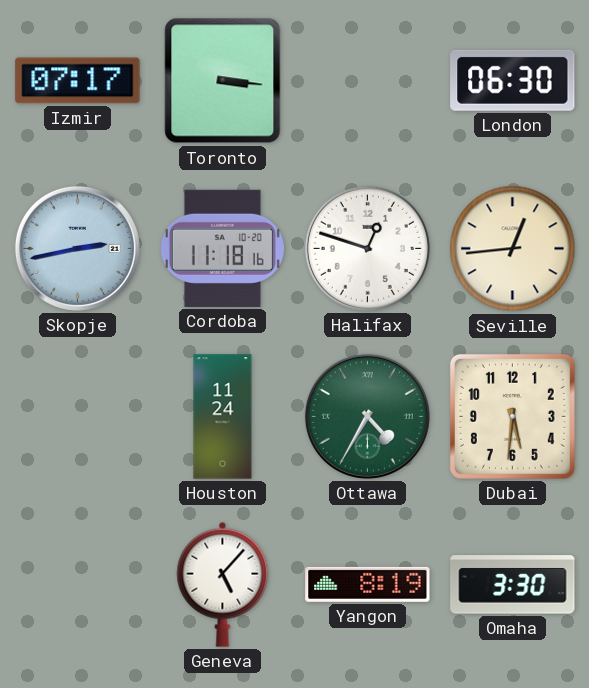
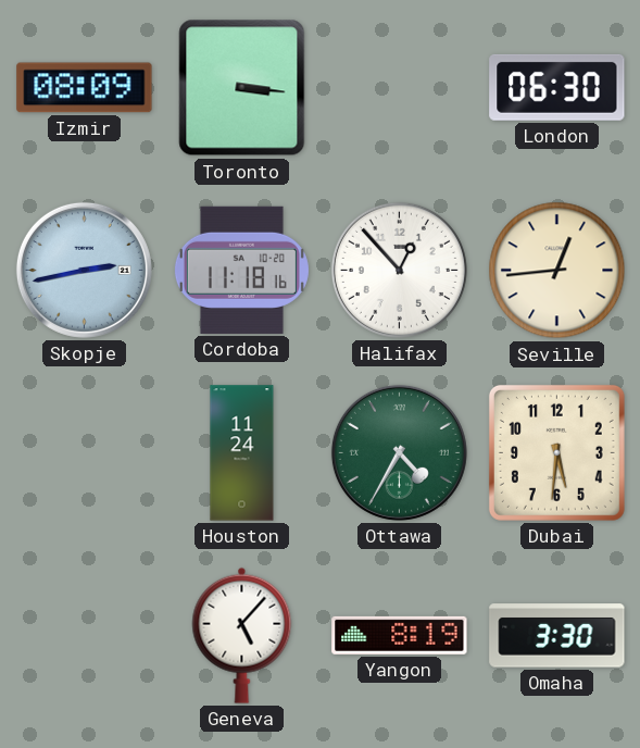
Izmir: 07:17 -> 08:09
Halifax: 12:48 -> 12:53
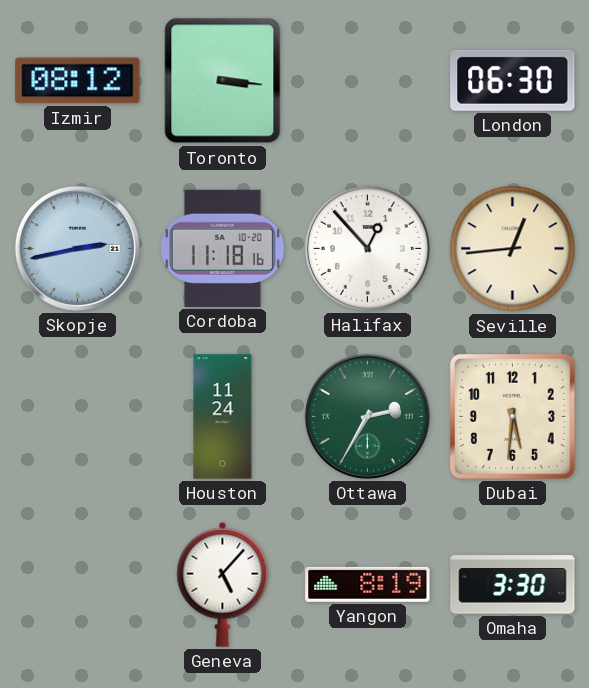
Izmir: 08:09 -> 08:12
Ottawa: 4:35 -> 2:35
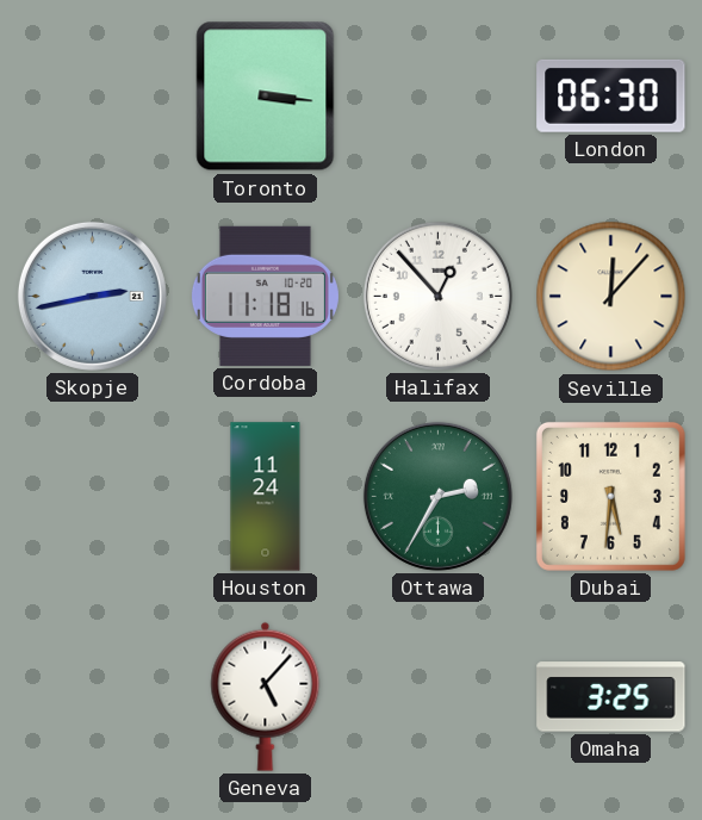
Izmir: 08:12 -> none
Seville: 12:44 -> 12:07
Yangon: 8:19 -> none
Omaha: 3:30 -> 3:25
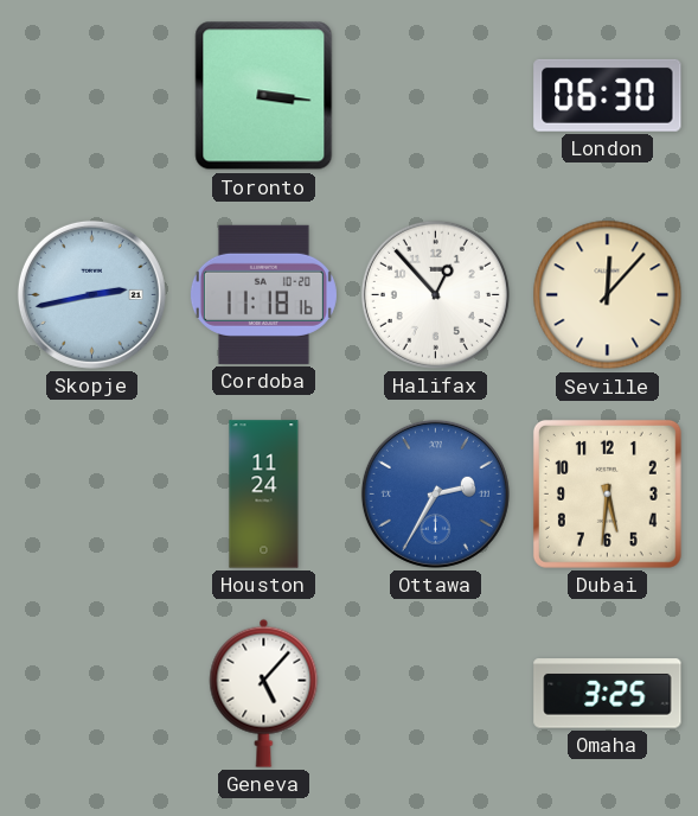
Ottawa dial: green -> blue
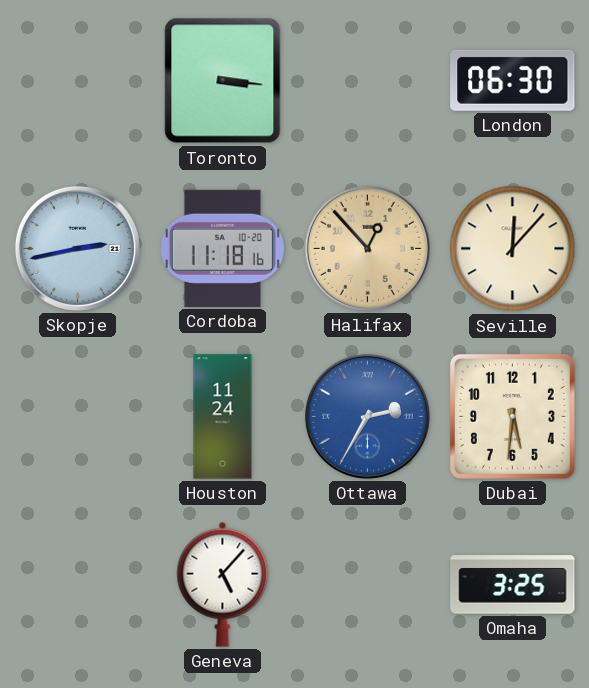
Halifax dial: white -> champagne
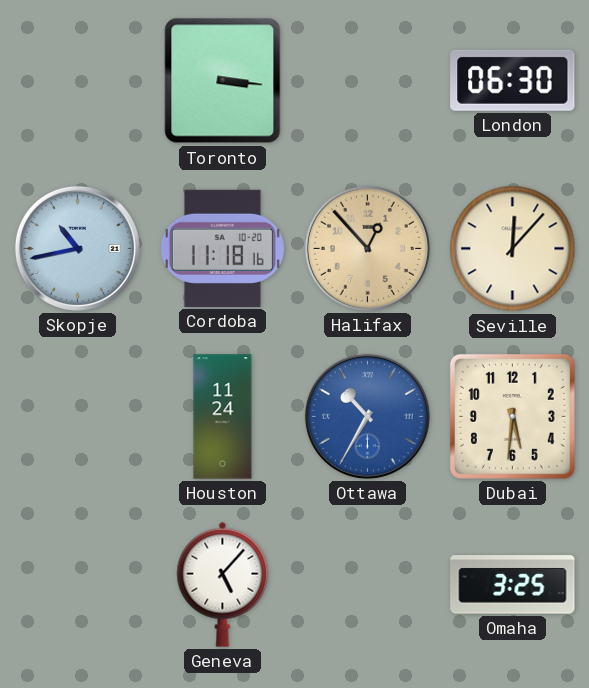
Skopje: 2:43 -> 10:43
Ottawa: 2:35 -> 10:35
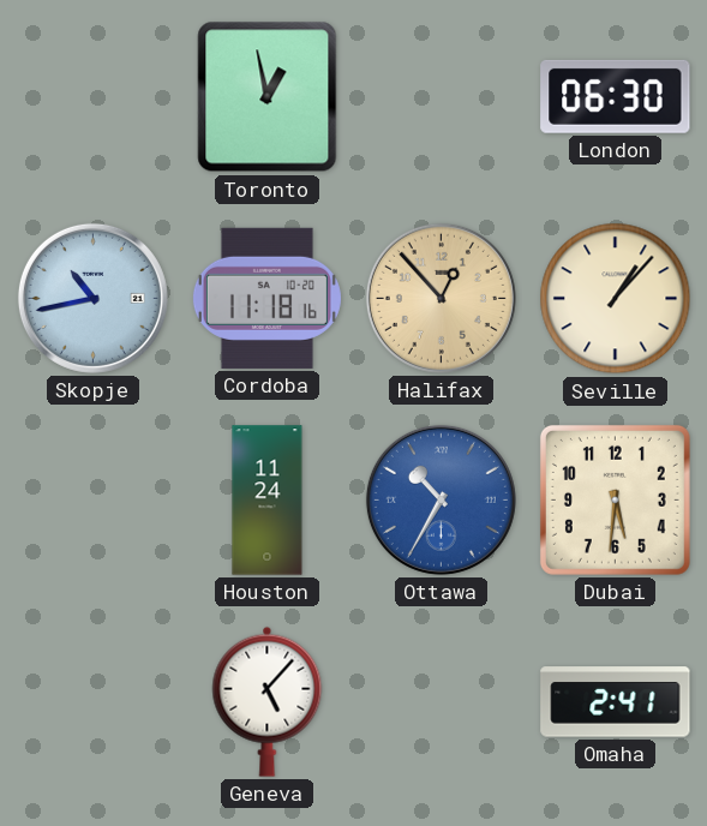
Toronto: 3:16 -> 12:58
Seville: 12:07 -> 1:07
Omaha: 3:25 -> 2:41
